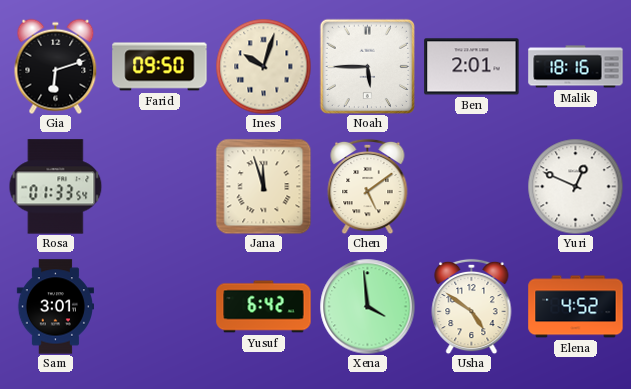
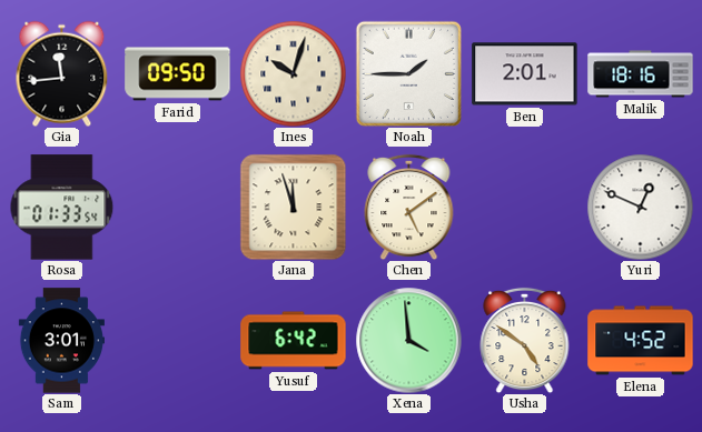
Gia: 6:12 -> 11:44
Noah: 5:45 -> 1:45
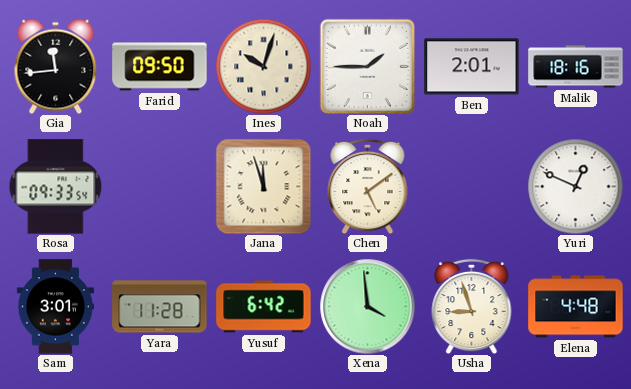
Rosa: 01:33 -> 09:33
Yara: none -> 11:28
Usha: 4:51 -> 8:57
Elena: 4:52 -> 4:48
